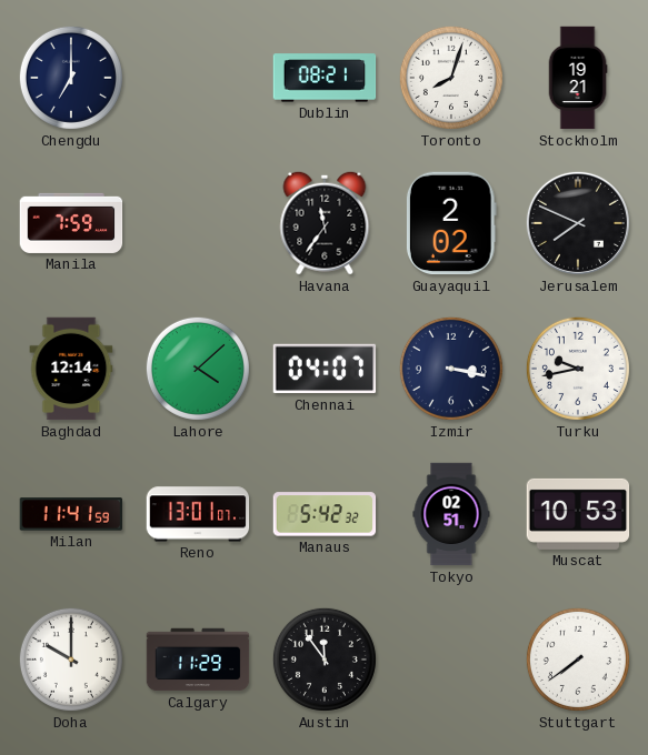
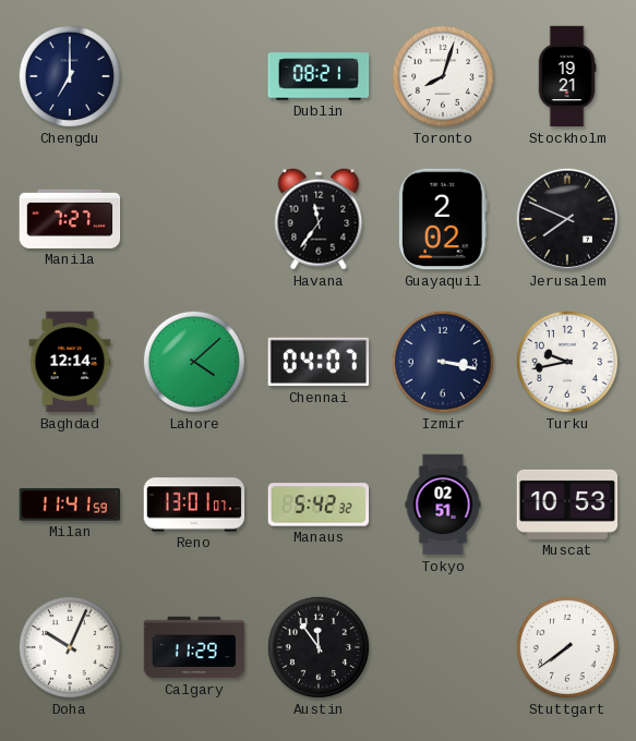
Manila: 7:59 -> 7:27
Doha: 10:00 -> 10:04
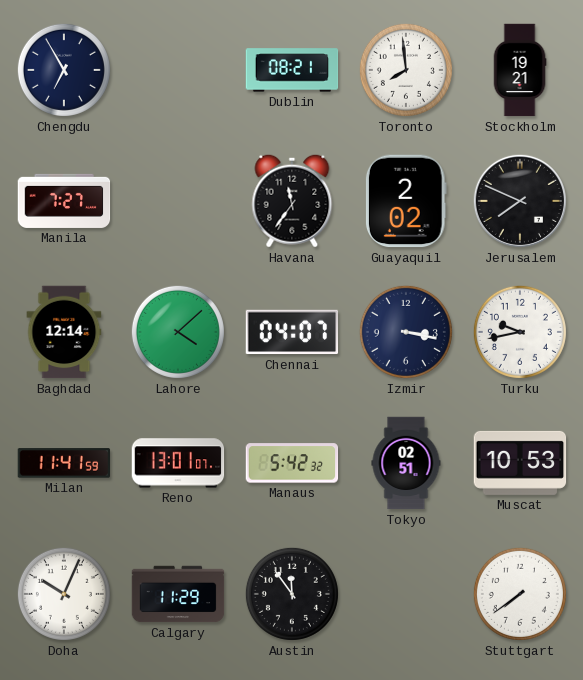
Chengdu: 7:00 -> 6:55
Toronto: 8:03 -> 7:59
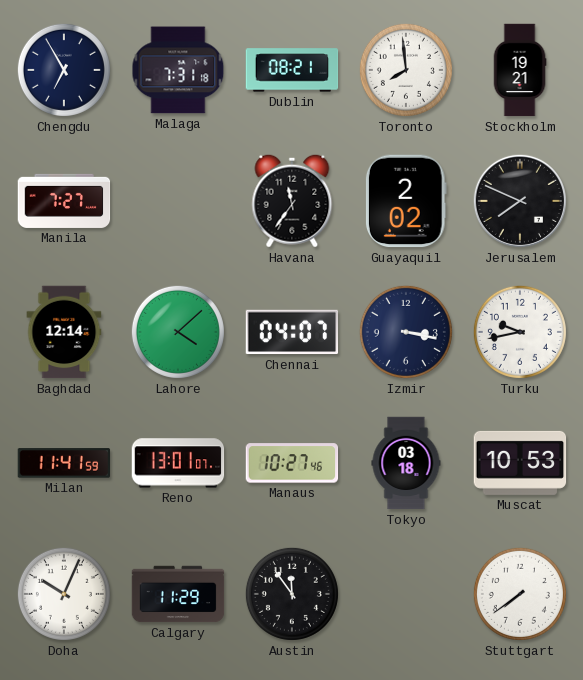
Malaga: none -> 7:31
Manaus: 5:42 -> 10:27
Tokyo: 02:51 -> 03:18
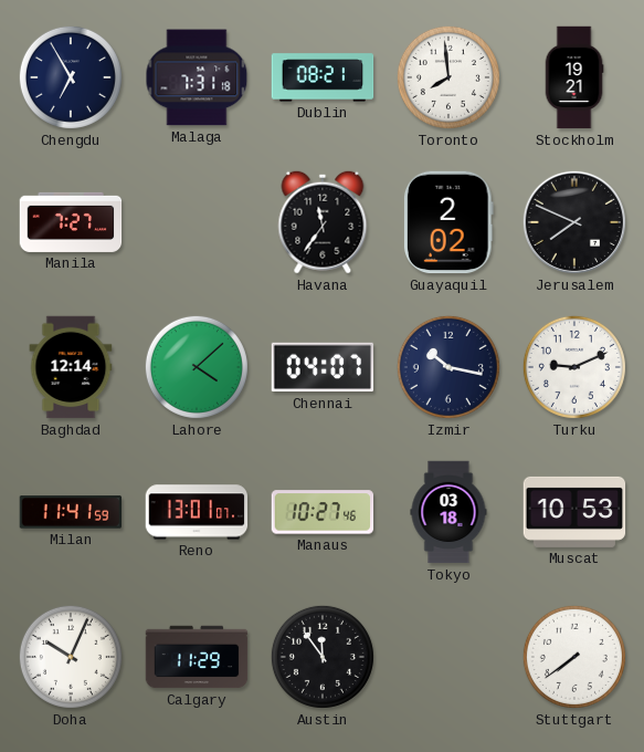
Izmir: 3:17 -> 10:17
Turku: 9:43 -> 9:11
